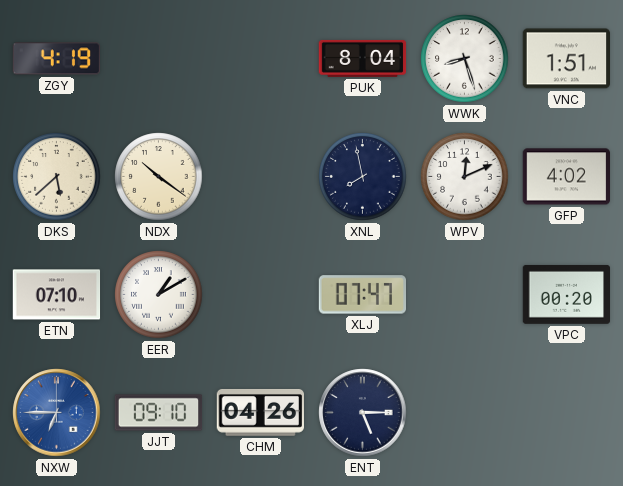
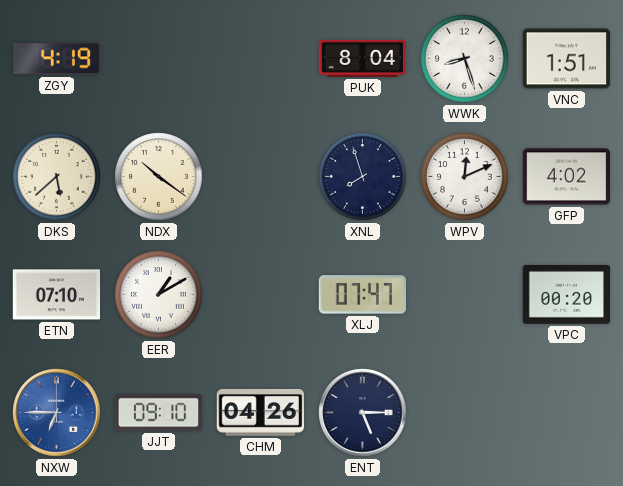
XNL: 7:58 -> 7:57
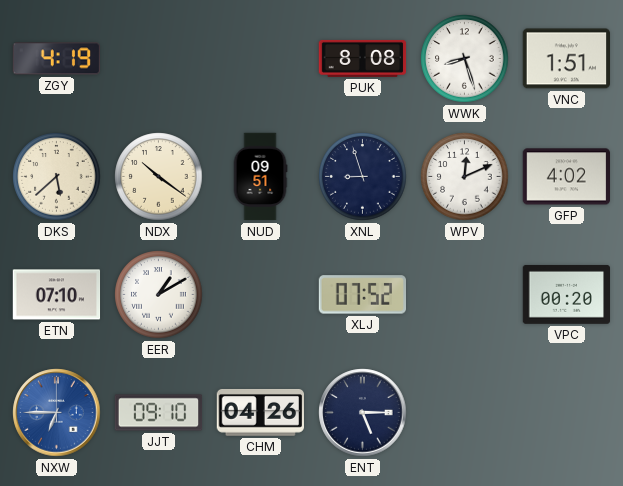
PUK: 8:04 -> 8:08
NUD: none -> 09:51
XNL: 7:57 -> 8:57
XLJ: 07:47 -> 07:52
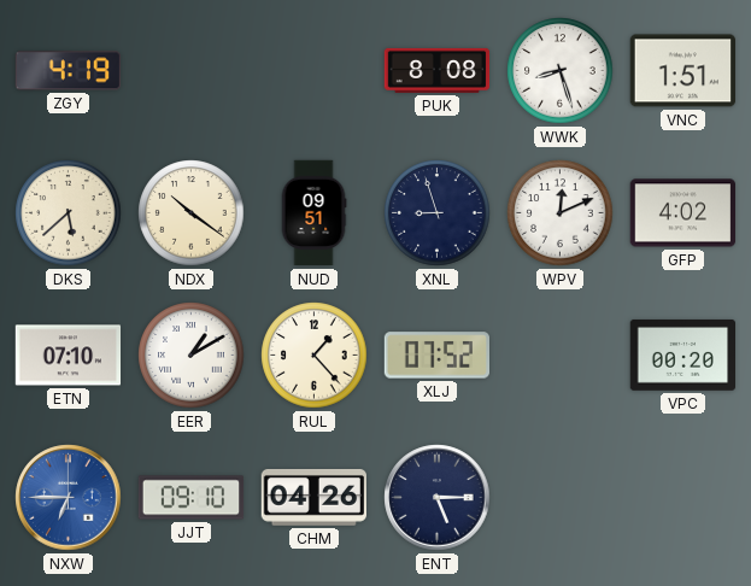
RUL: none -> 1:23
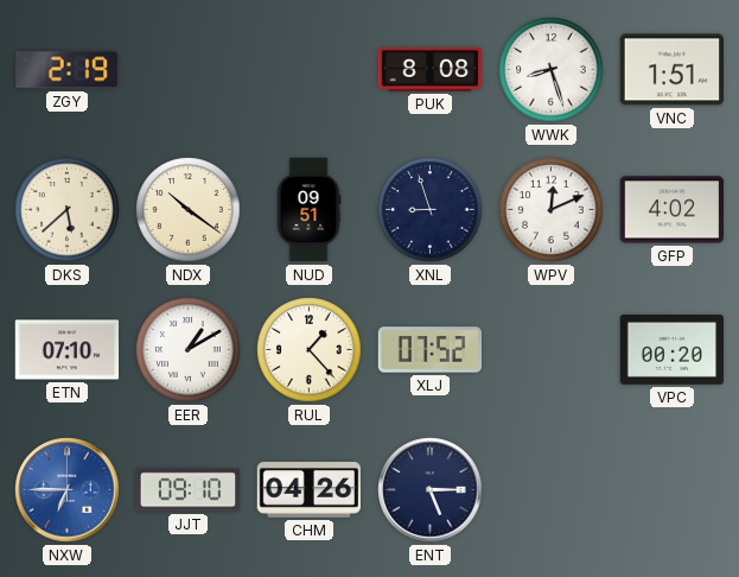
ZGY: 4:19 -> 2:19
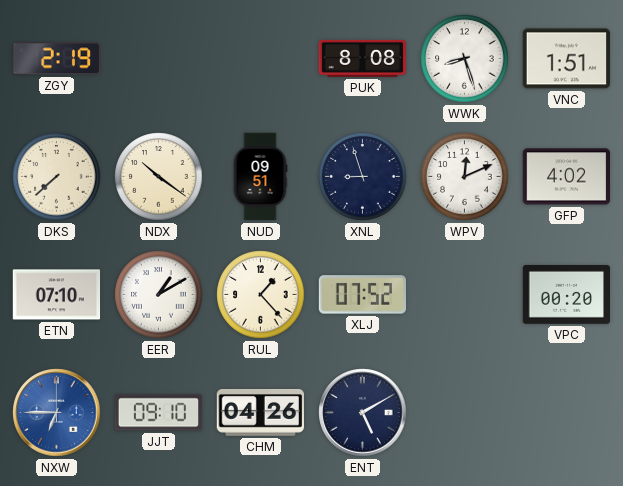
DKS: 5:38 -> 7:38
ENT: 5:15 -> 5:10
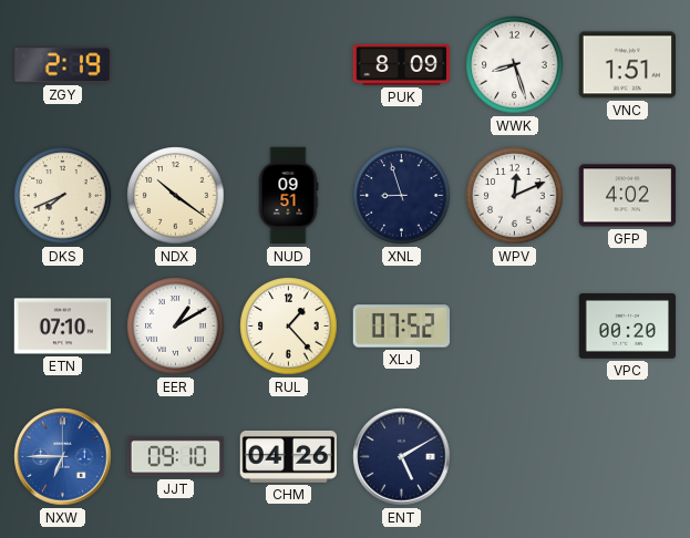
PUK: 8:08 -> 8:09
DKS: 7:38 -> 7:41
